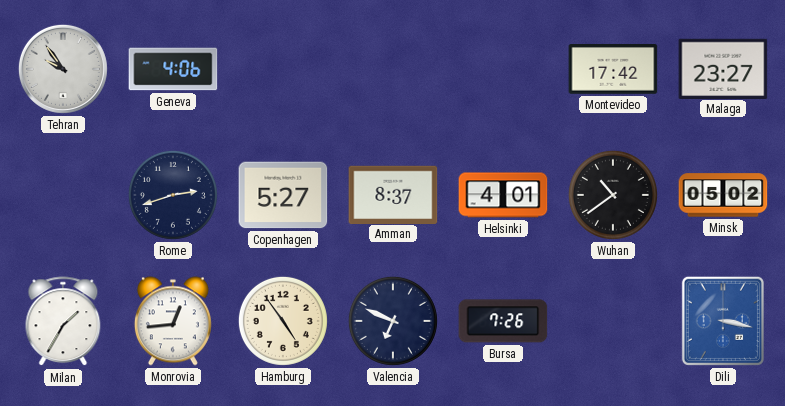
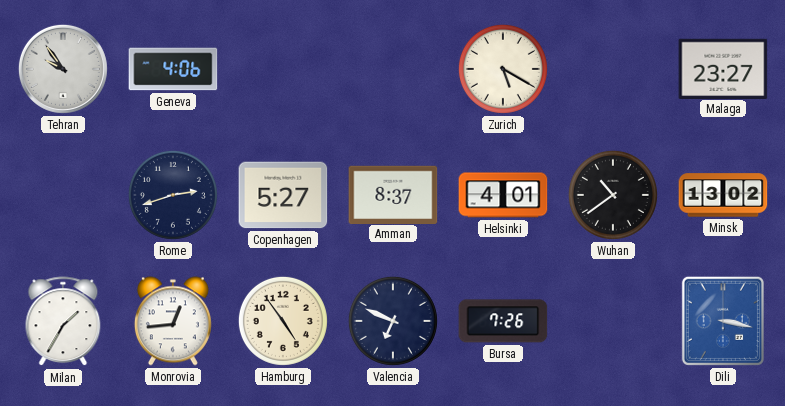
Zurich: none -> 5:20
Montevideo: 17:42 -> none
Minsk: 05:02 -> 13:02
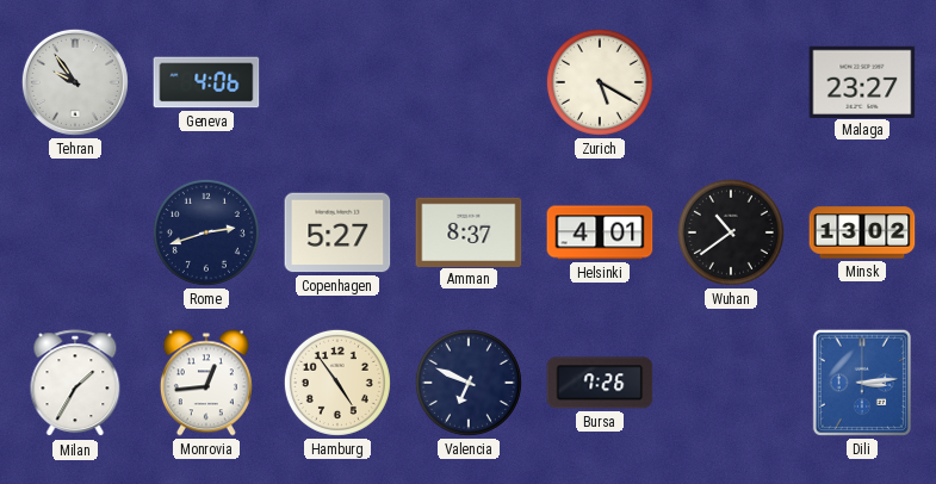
Dili: 3:17 -> 3:14
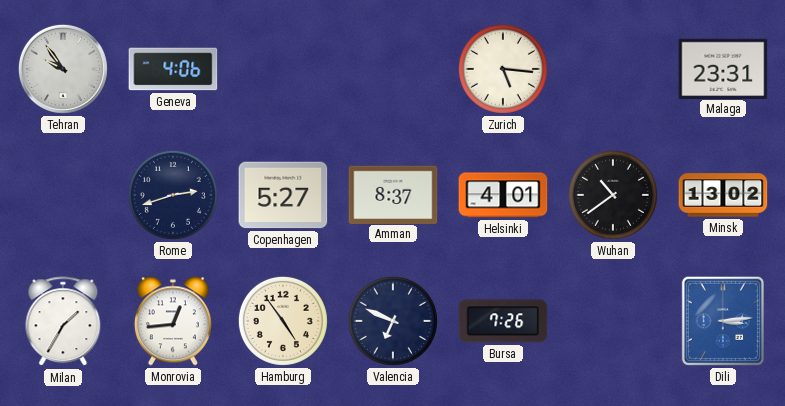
Zurich: 5:20 -> 5:16
Malaga: 23:27 -> 23:31
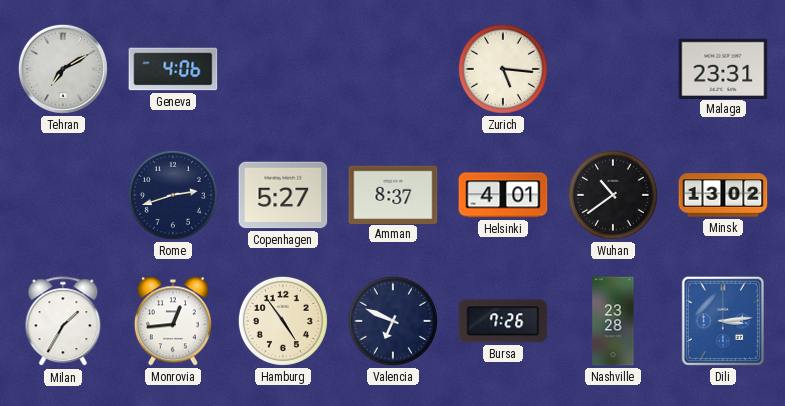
Tehran: 9:54 -> 7:10
Nashville: none -> 23:28
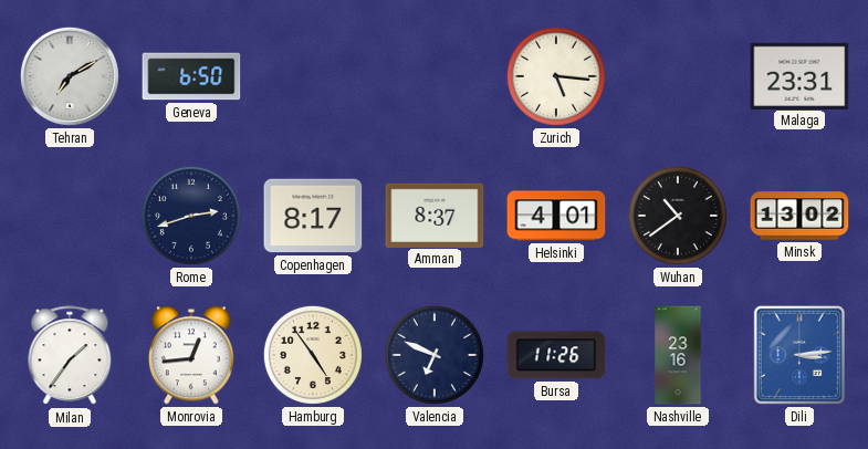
Geneva: 4:06 -> 6:50
Copenhagen: 5:27 -> 8:17
Milan: 1:35 -> 1:36
Bursa: 7:26 -> 11:26
Nashville: 23:28 -> 23:16
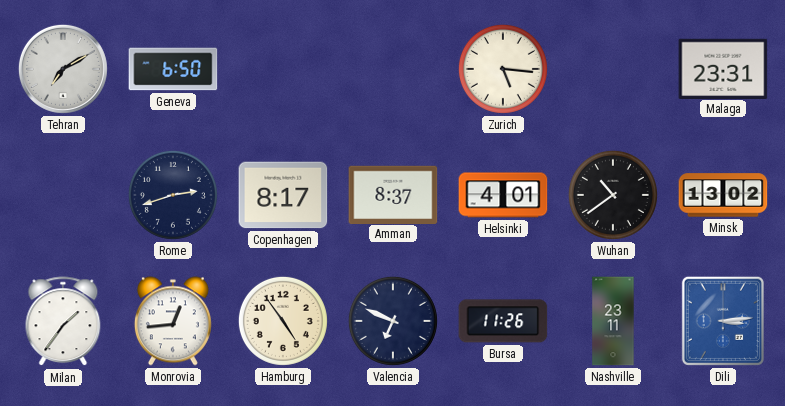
Nashville: 23:16 -> 23:11
